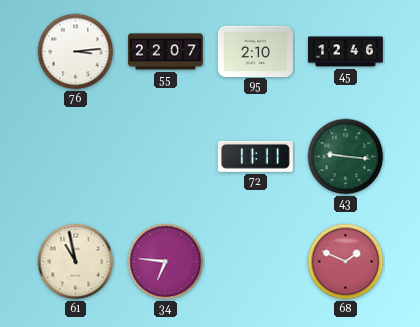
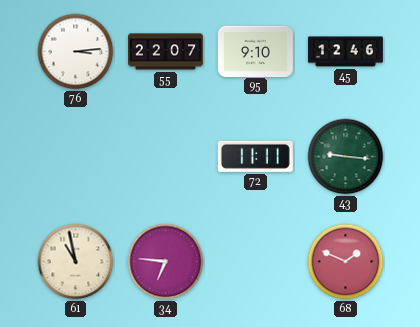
95: 2:10 -> 9:10
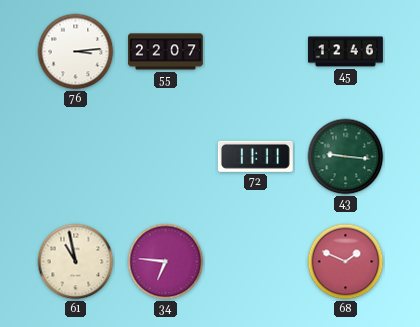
95: 9:10 -> none
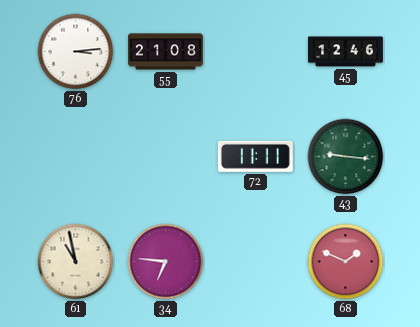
55: 22:07 -> 21:08
